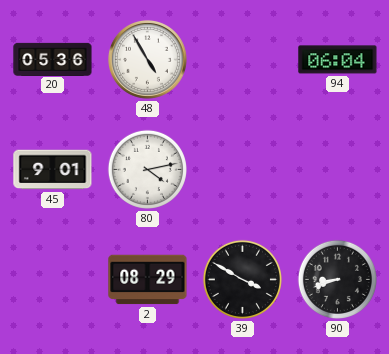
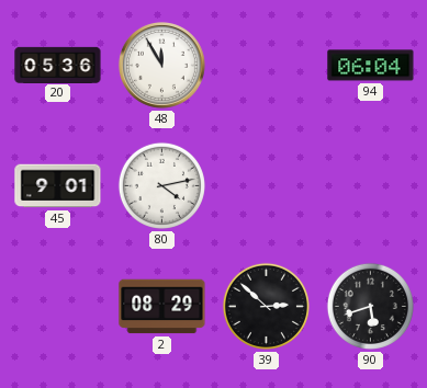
48: 4:55 -> 11:55
39: 3:50 -> 2:52
90: 8:42 -> 5:42
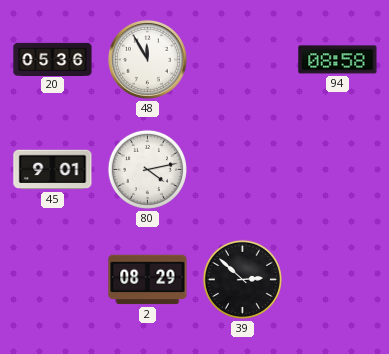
94: 06:04 -> 08:58
90: 5:42 -> none
